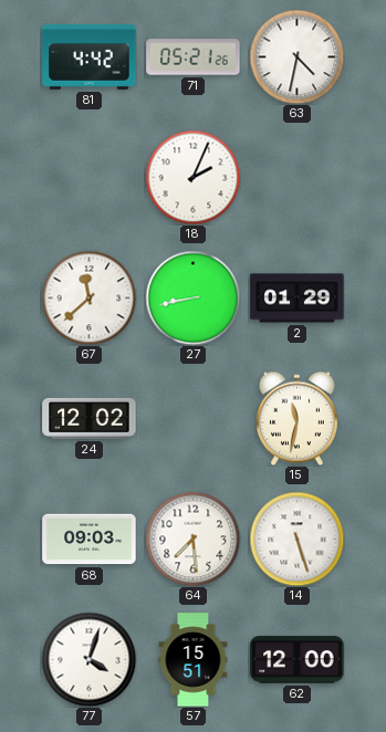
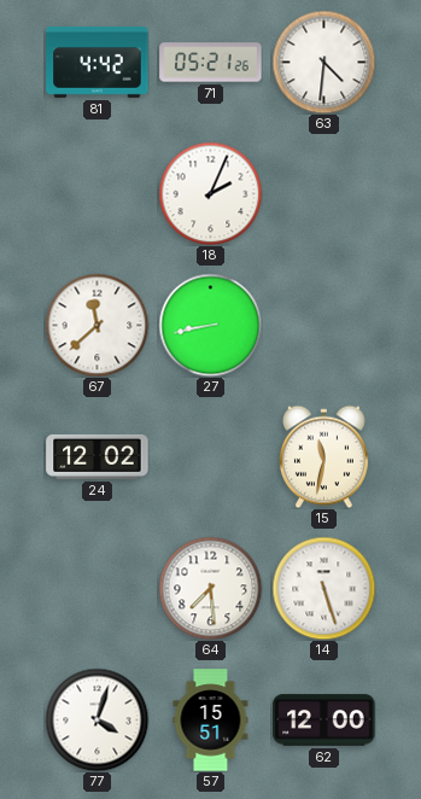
63: 4:32 -> 4:31
2: 01:29 -> none
68: 09:03 -> none
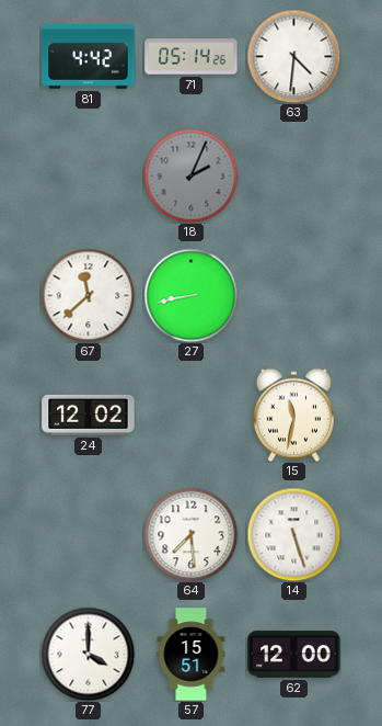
71: 05:21 -> 05:14
18 dial: white -> grey
77: 4:03 -> 4:00
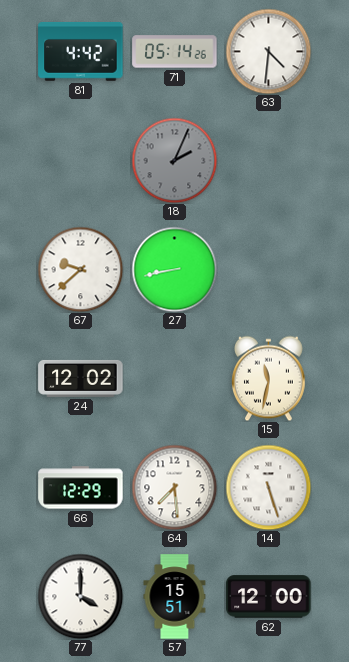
67: 11:38 -> 9:38
66: none -> 12:29
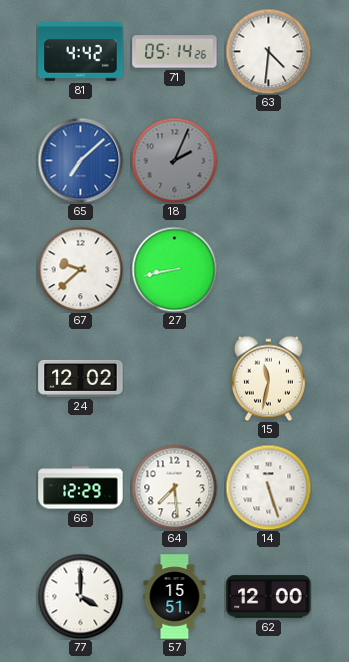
65: none -> 7:08
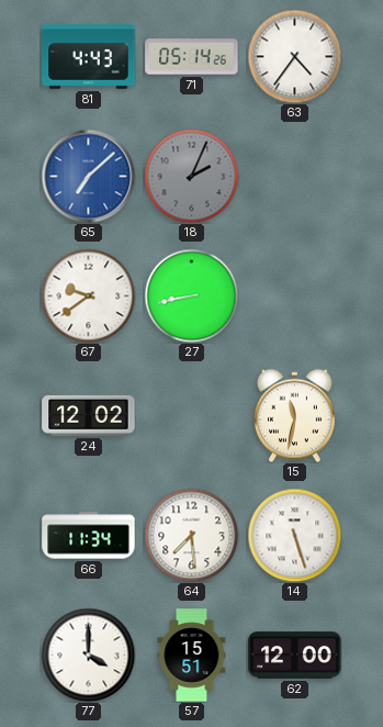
81: 4:42 -> 4:43
63: 4:31 -> 4:36
67: 9:38 -> 9:39
66: 12:29 -> 11:34
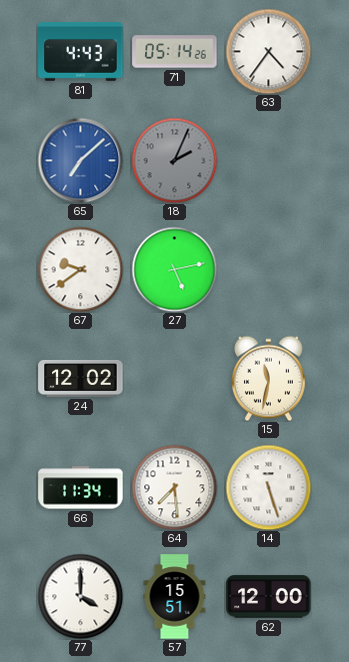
27: 8:43 -> 5:13
